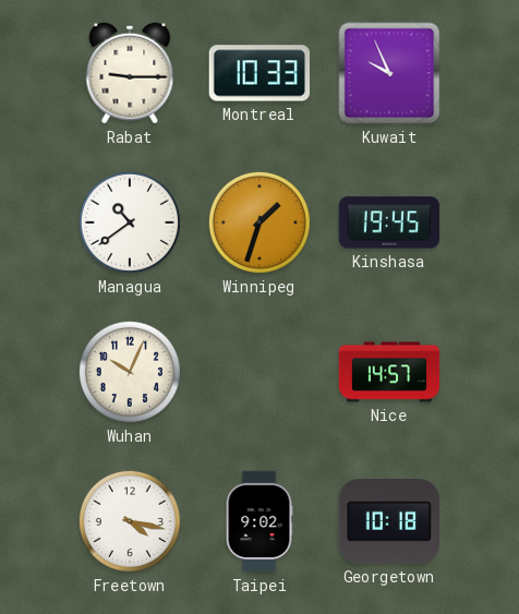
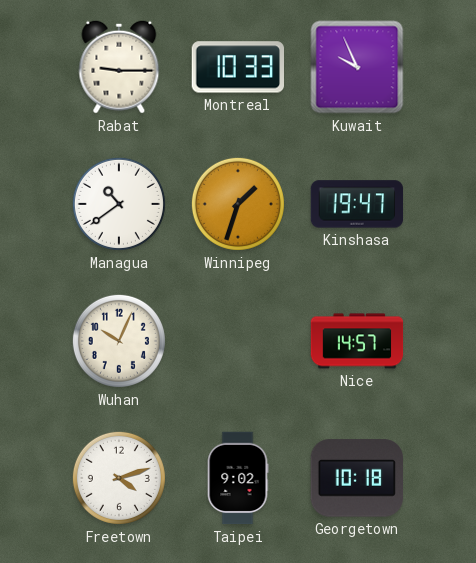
Kinshasa: 19:45 -> 19:47
Freetown: 4:17 -> 4:12
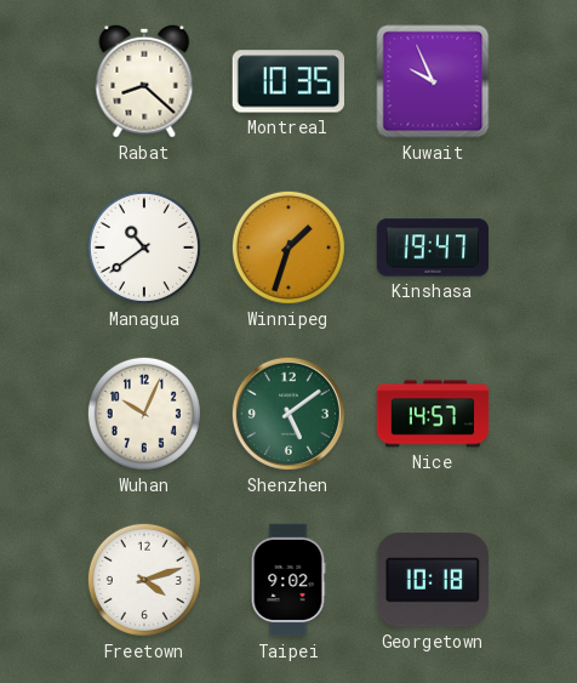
Rabat: 9:15 -> 8:22
Montreal: 10:33 -> 10:35
Shenzhen: none -> 5:09
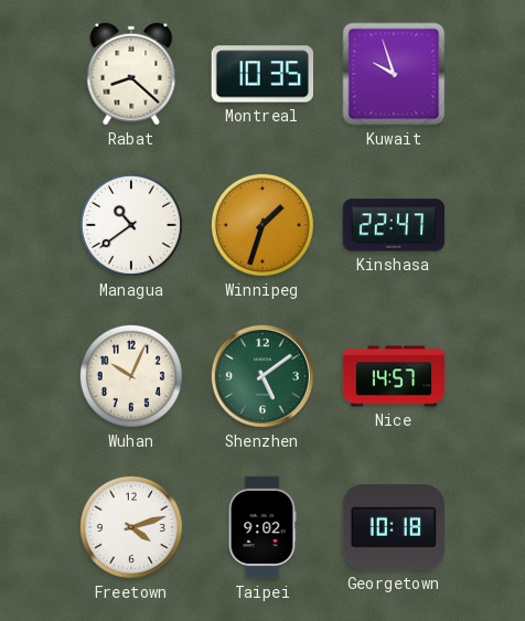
Kuwait: 9:56 -> 9:57
Kinshasa: 19:47 -> 22:47
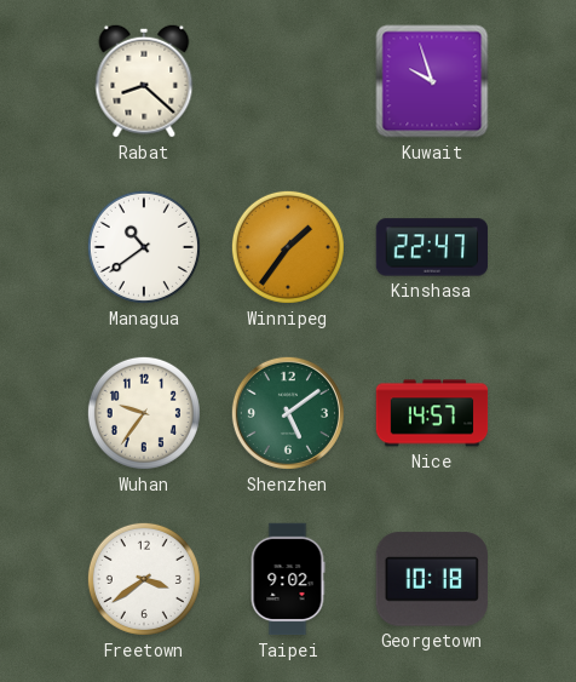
Montreal: 10:35 -> none
Winnipeg: 1:33 -> 1:36
Wuhan: 10:04 -> 9:36
Freetown: 4:12 -> 3:39
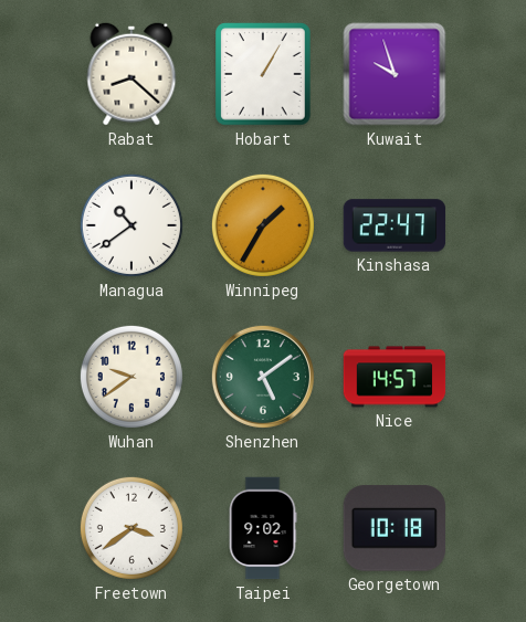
Hobart: none -> 1:05
Winnipeg: 1:36 -> 1:35
Wuhan: 9:36 -> 9:39
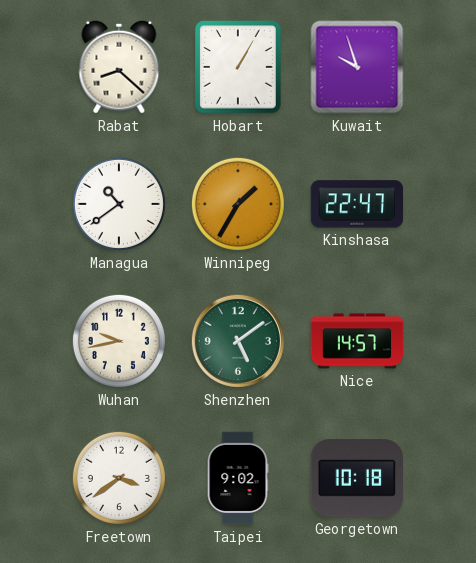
Wuhan: 9:39 -> 9:43
